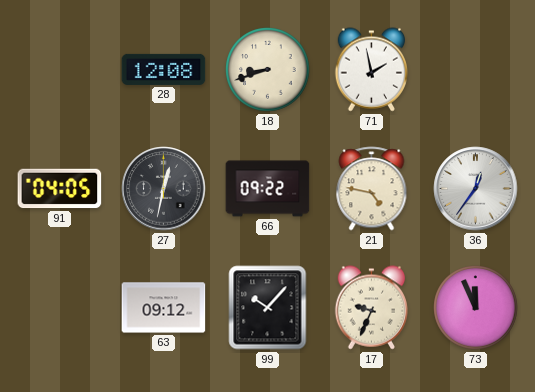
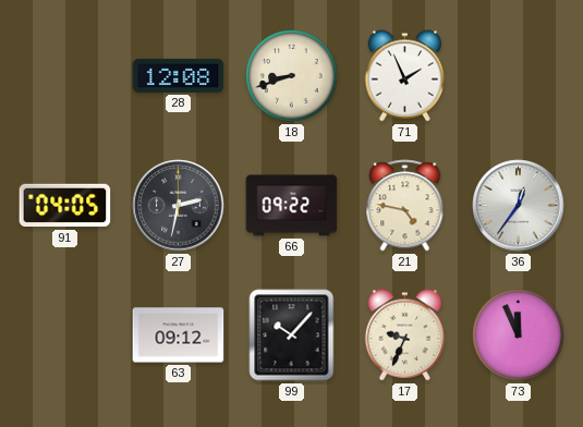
71: 1:58 -> 1:56
27: 12:32 -> 2:32
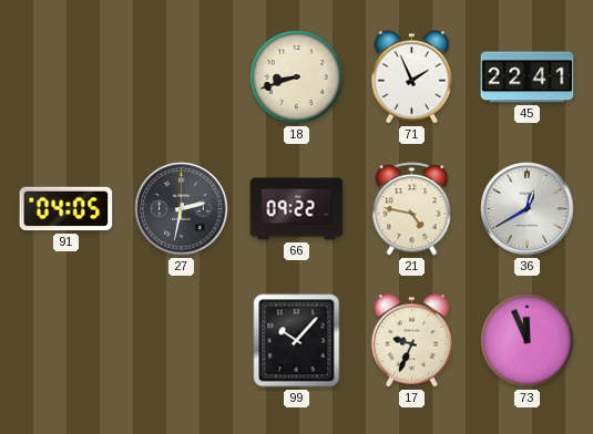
28: 12:08 -> none
45: none -> 22:41
36: 12:36 -> 12:40
63: 09:12 -> none
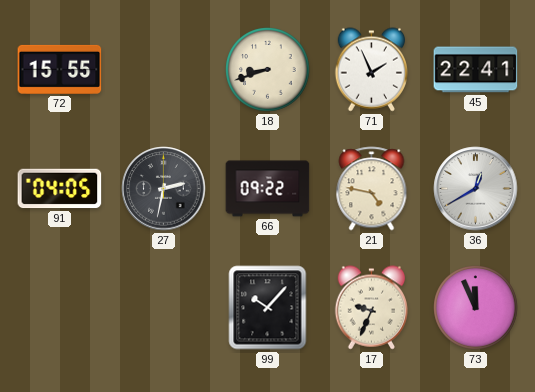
72: none -> 15:55
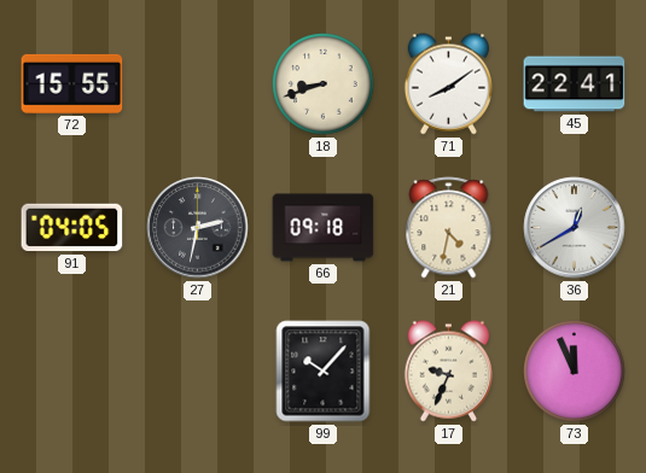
71: 1:56 -> 8:09
66: 09:22 -> 09:18
21: 4:47 -> 4:32
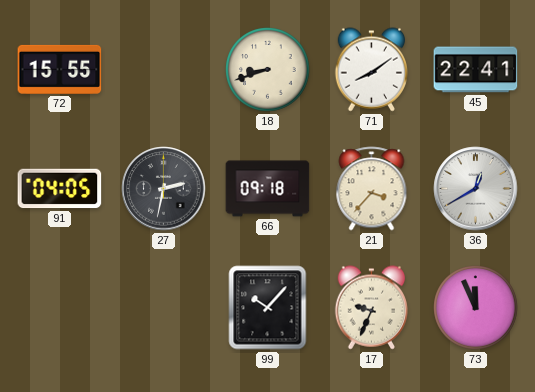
21: 4:32 -> 3:37
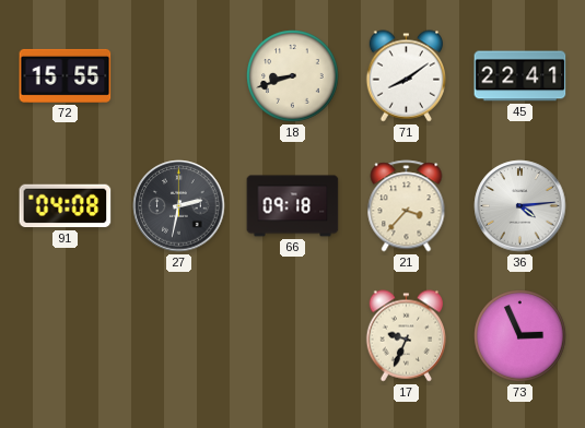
91: 04:05 -> 04:08
36: 12:40 -> 4:14
99: 10:07 -> none
73: 11:56 -> 2:56
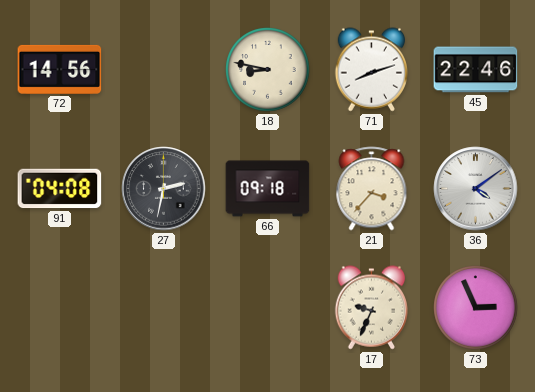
72: 15:55 -> 14:56
18: 8:42 -> 8:47
71: 8:09 -> 8:12
45: 22:41 -> 22:46
36: 4:14 -> 4:09
